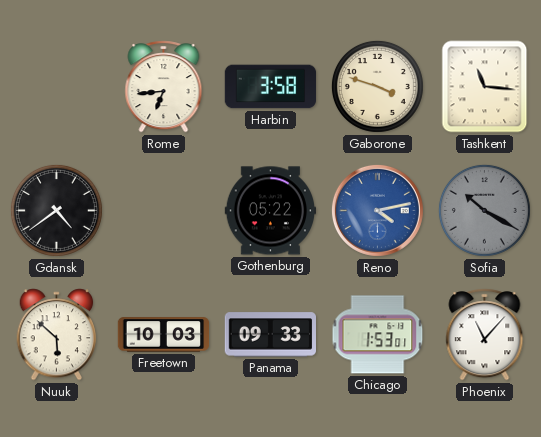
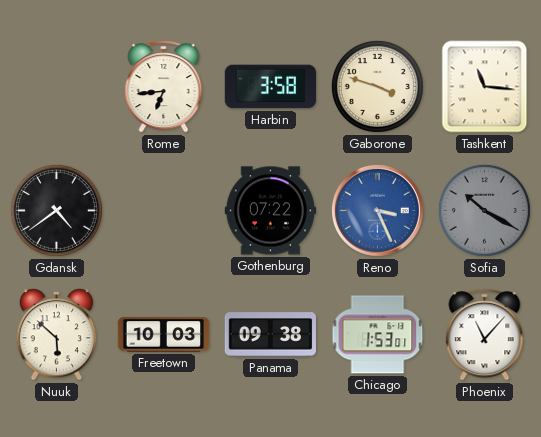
Gothenburg: 05:22 -> 07:22
Reno: 4:13 -> 3:26
Panama: 09:33 -> 09:38
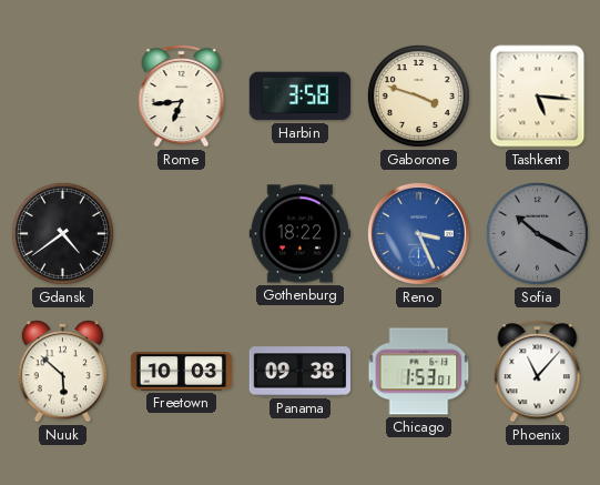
Tashkent: 11:16 -> 5:16
Gothenburg: 07:22 -> 18:22
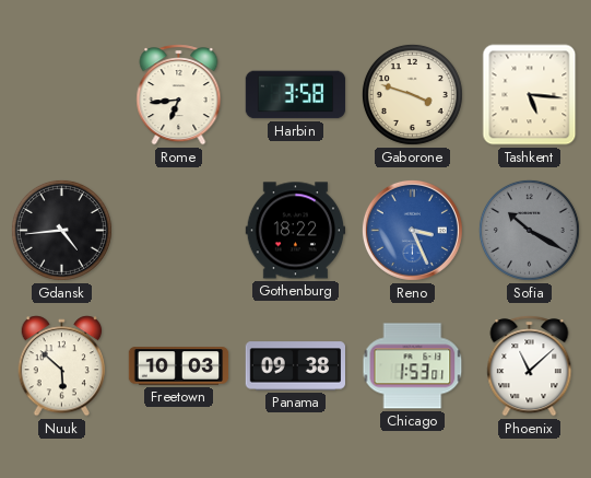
Gdansk: 4:39 -> 4:44
Phoenix: 11:07 -> 11:08
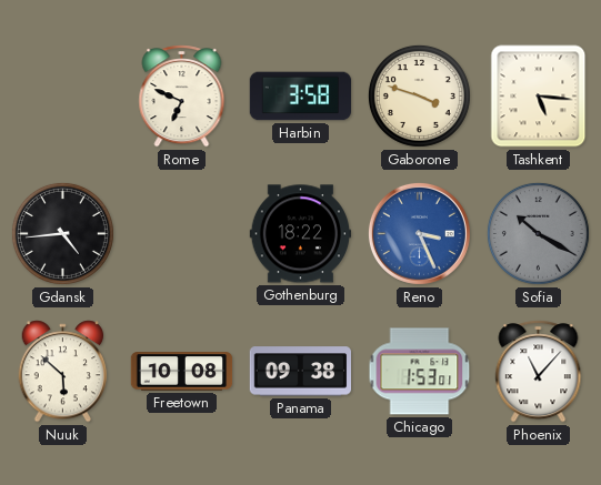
Rome: 6:44 -> 6:49
Freetown: 10:03 -> 10:08
Phoenix: 11:08 -> 11:07
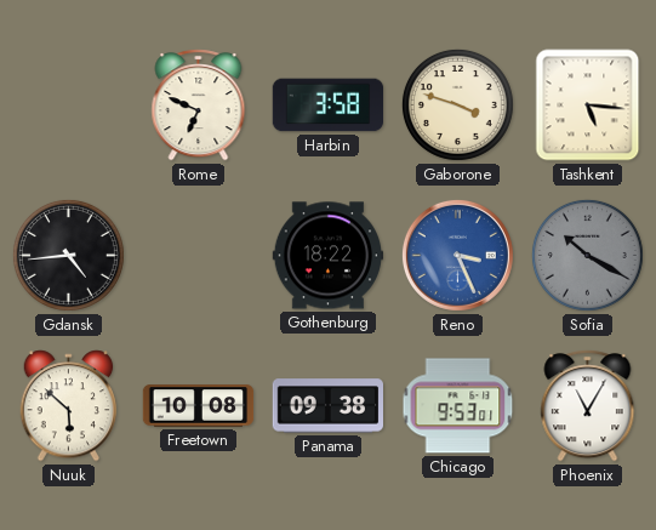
Chicago: 1:53 -> 9:53
Phoenix: 11:07 -> 11:05
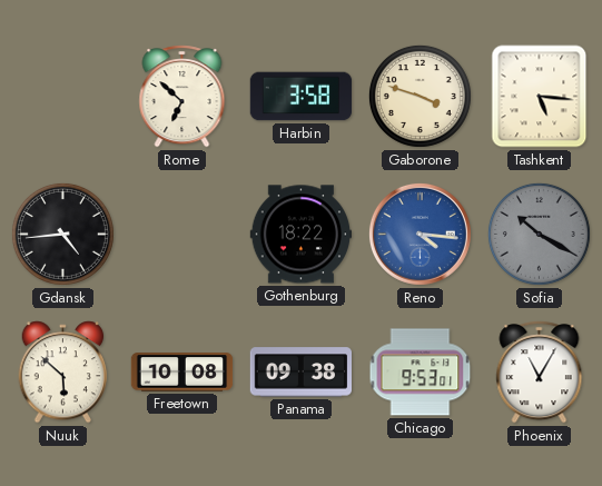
Rome: 6:49 -> 6:52
Reno: 3:26 -> 4:16
